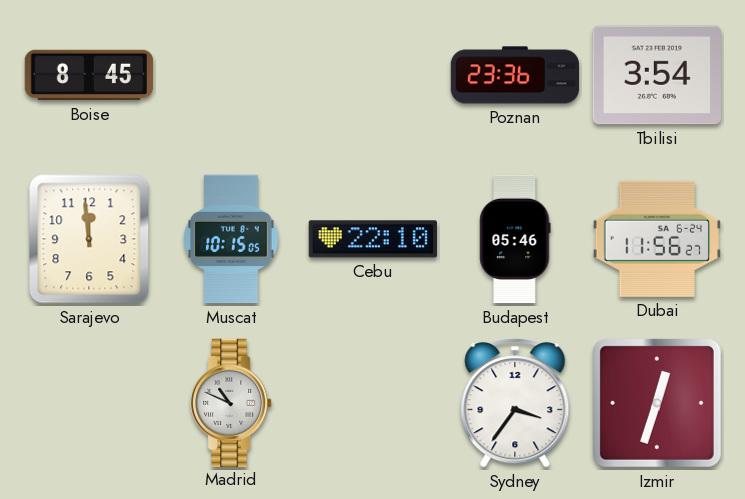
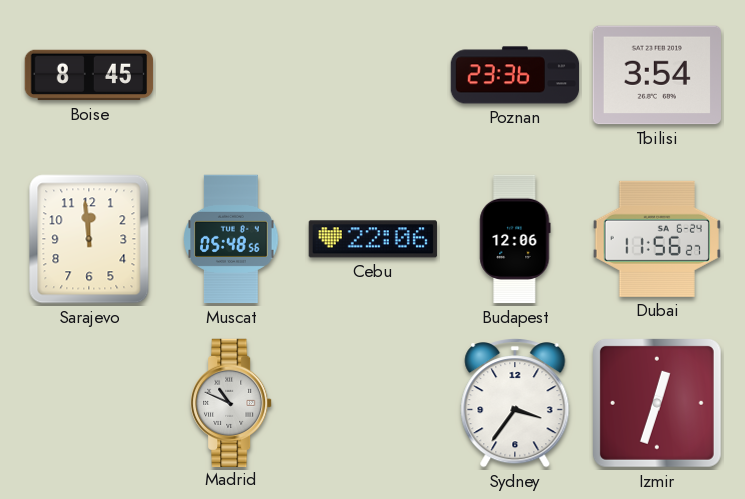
Muscat: 10:15 -> 05:48
Cebu: 22:10 -> 22:06
Budapest: 05:46 -> 12:06
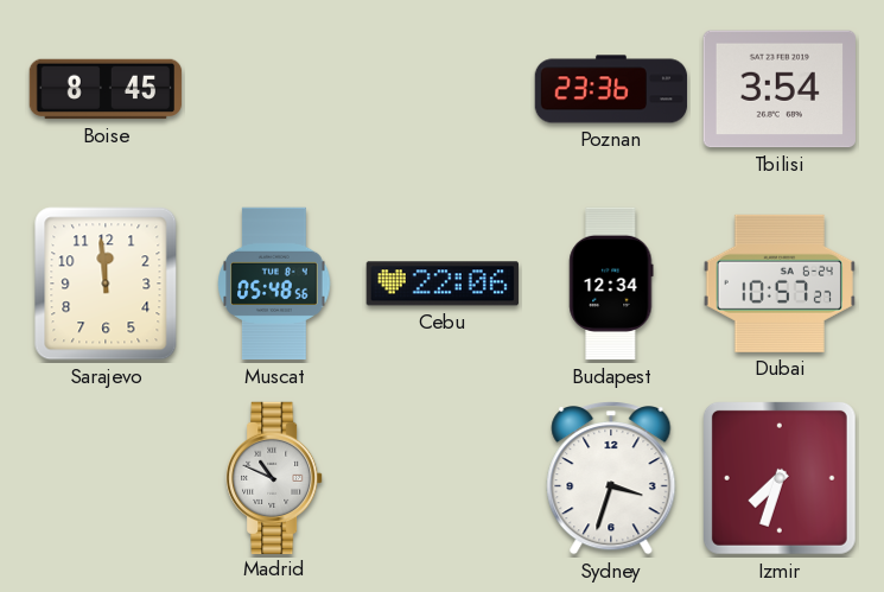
Budapest: 12:06 -> 12:34
Dubai: 11:56 -> 10:57
Sydney: 3:36 -> 3:33
Izmir: 12:33 -> 7:33
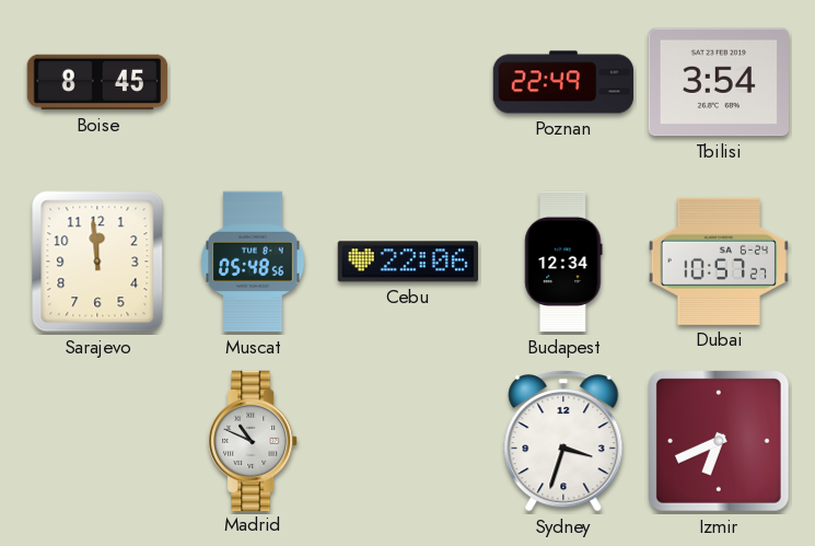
Poznan: 23:36 -> 22:49
Izmir: 7:33 -> 6:41
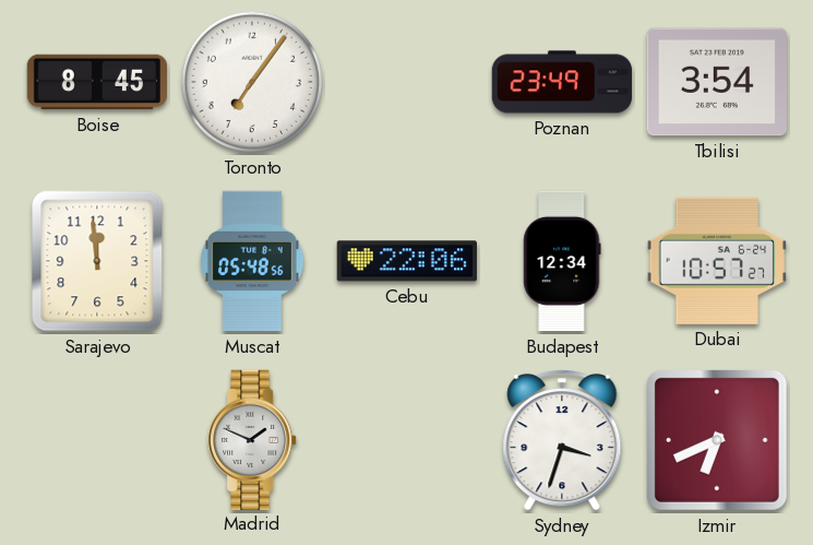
Toronto: none -> 7:06
Poznan: 22:49 -> 23:49
Madrid: 10:49 -> 1:49
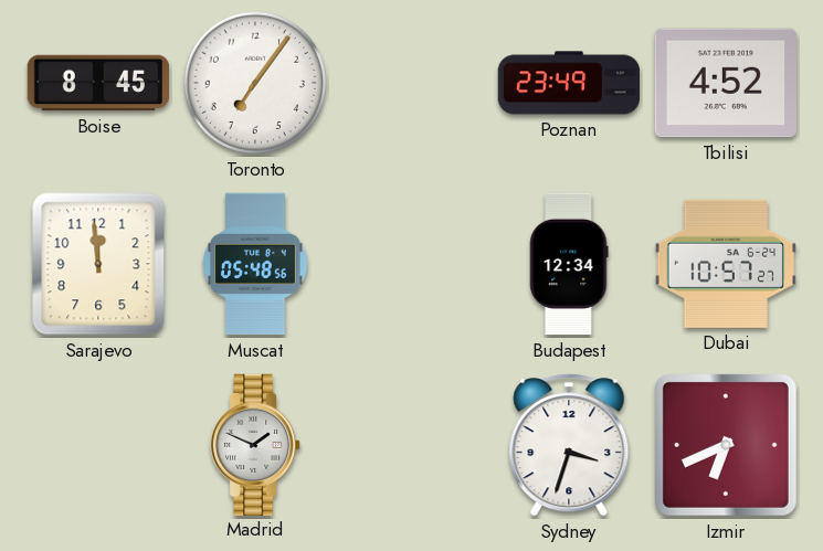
Tbilisi: 3:54 -> 4:52
Cebu: 22:06 -> none
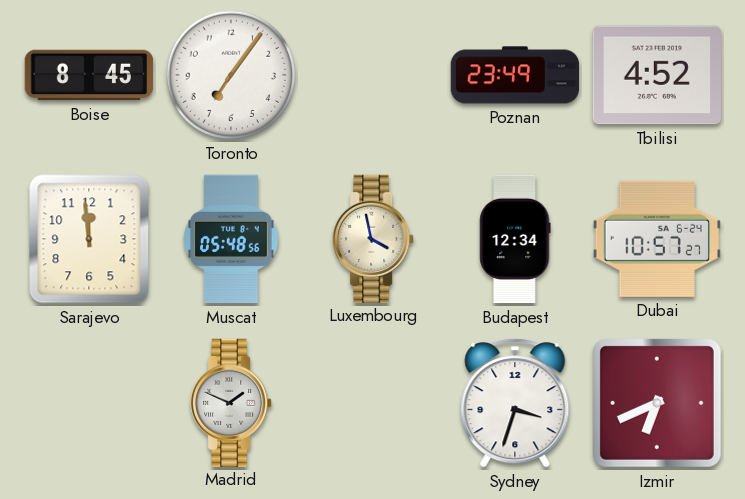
Luxembourg: none -> 3:58
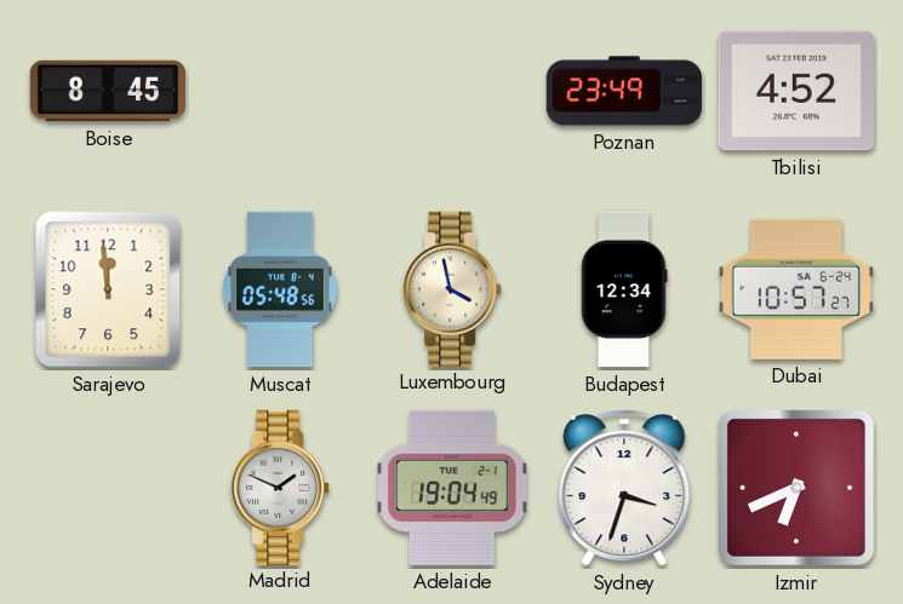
Toronto: 7:06 -> none
Adelaide: none -> 19:04
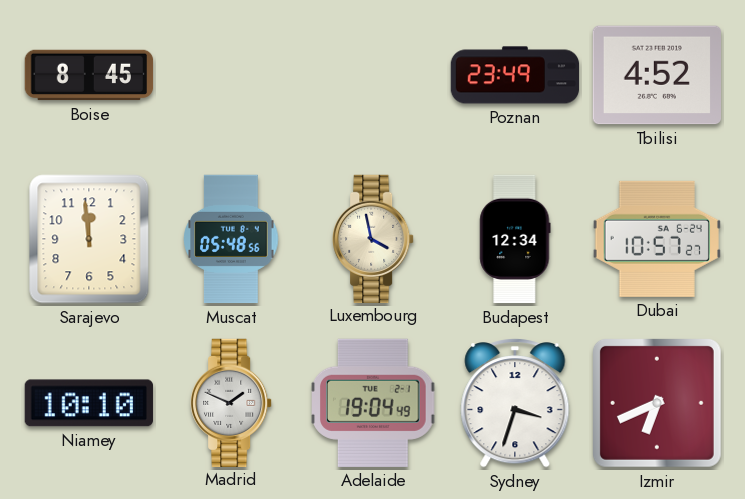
Niamey: none -> 10:10
